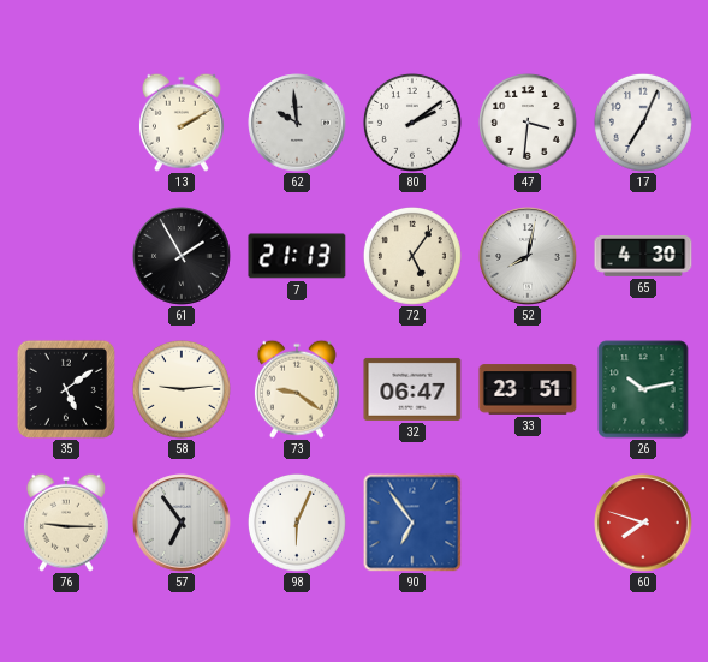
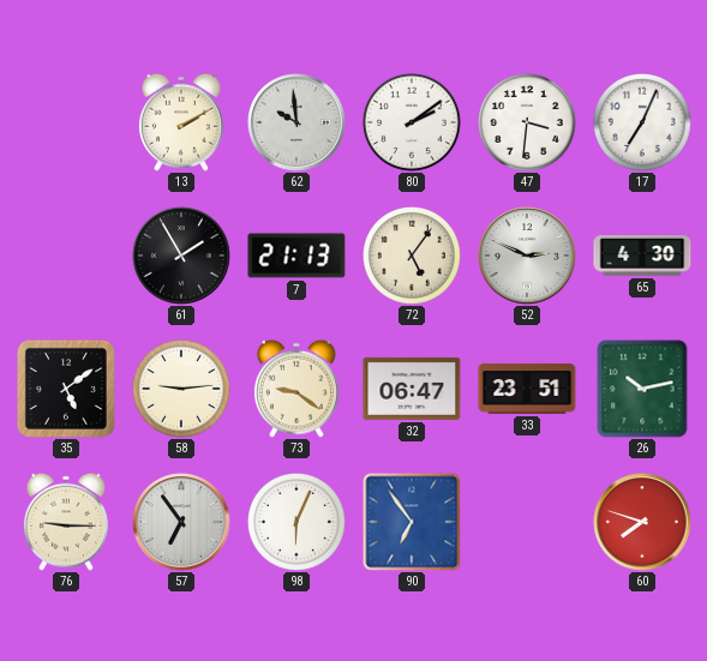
52: 8:02 -> 2:49
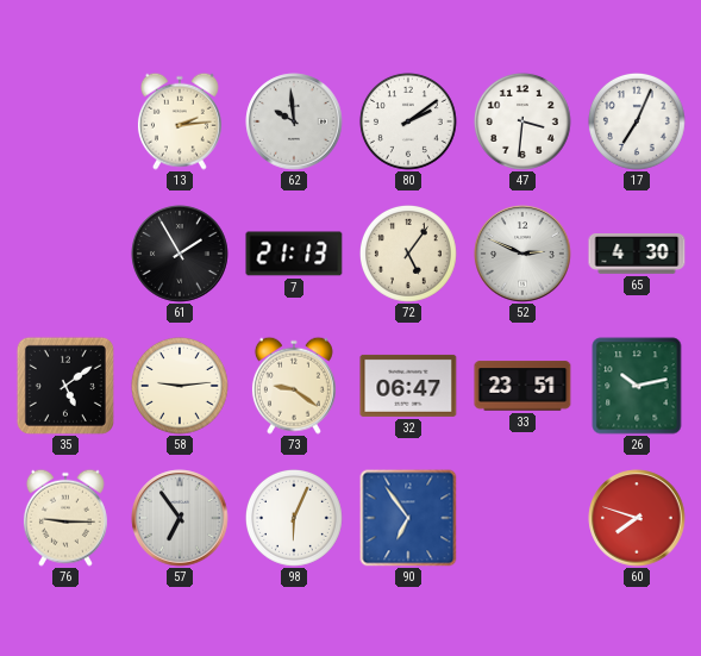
13: 2:10 -> 2:14
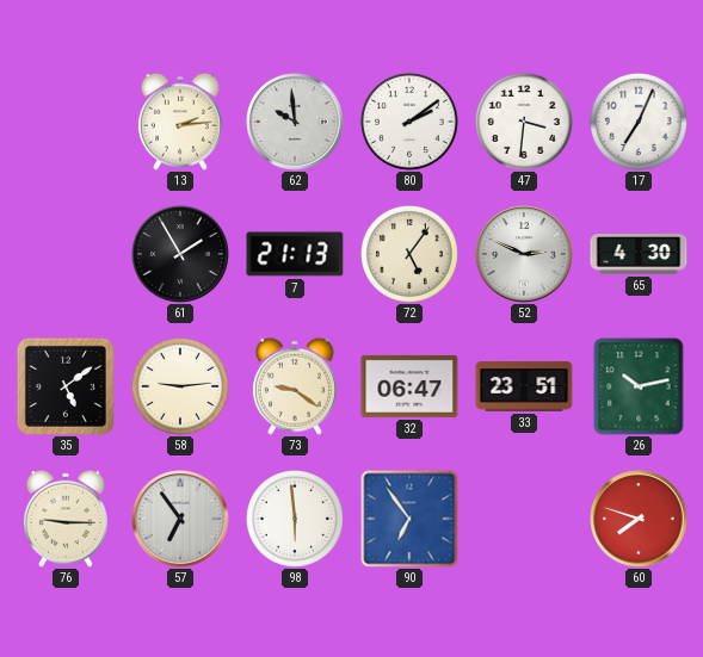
98: 6:04 -> 5:59
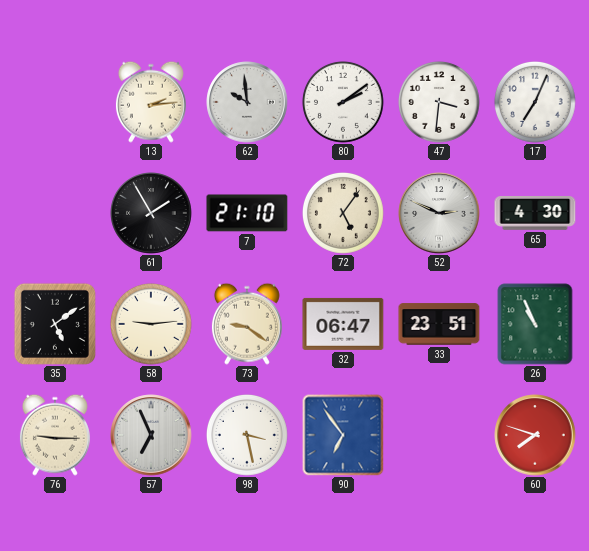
7: 21:13 -> 21:10
26: 10:13 -> 10:56
57: 6:54 -> 6:56
98: 5:59 -> 3:28
